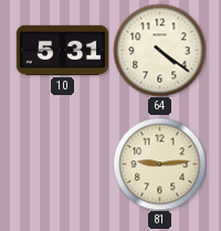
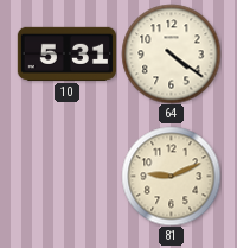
81: 9:14 -> 9:11
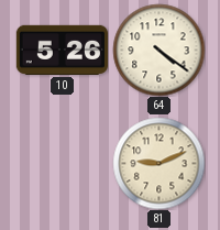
10: 5:31 -> 5:26
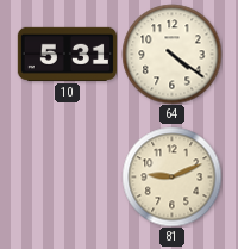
10: 5:26 -> 5:31
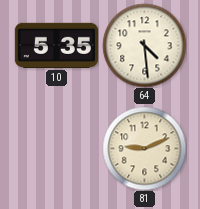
10: 5:31 -> 5:35
64: 4:21 -> 4:29
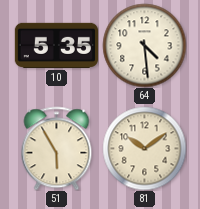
51: none -> 5:55
81: 9:11 -> 10:09
